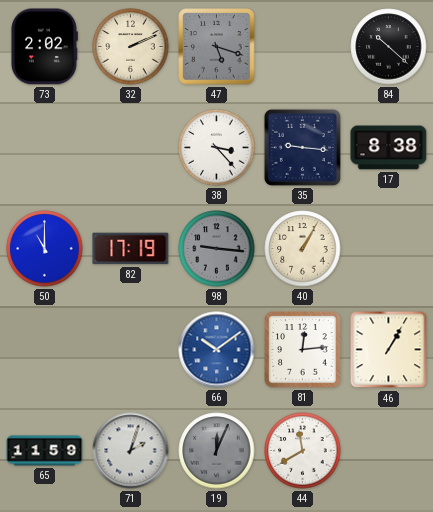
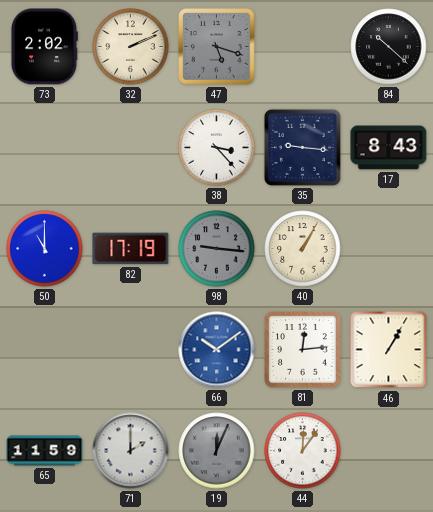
17: 8:38 -> 8:43
71: 2:03 -> 2:00
44: 11:40 -> 12:06
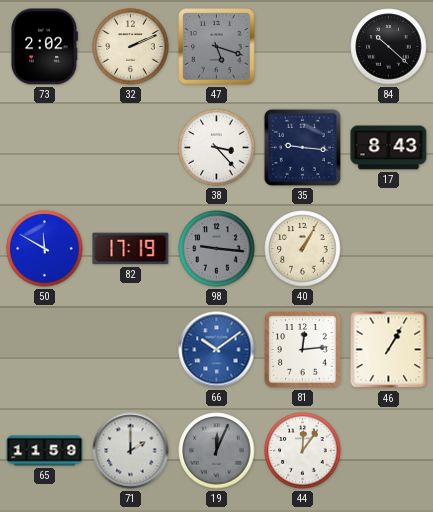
50: 11:00 -> 11:50
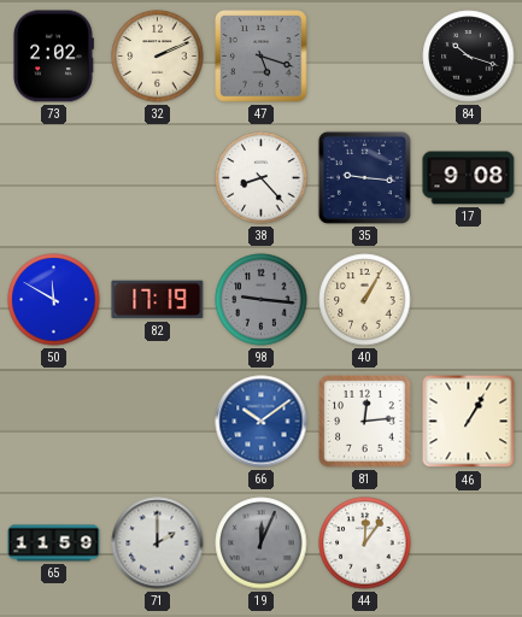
84: 10:22 -> 10:18
38: 3:23 -> 8:23
17: 8:43 -> 9:08
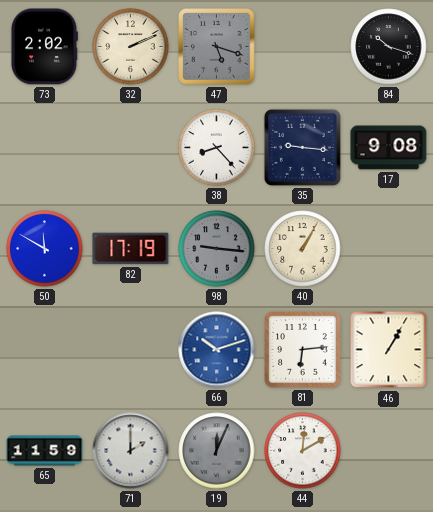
66: 10:09 -> 10:12
81: 12:14 -> 6:14
44: 12:06 -> 12:10
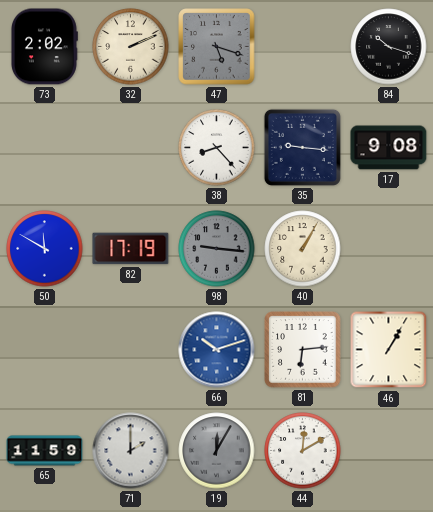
19: 12:04 -> 12:05
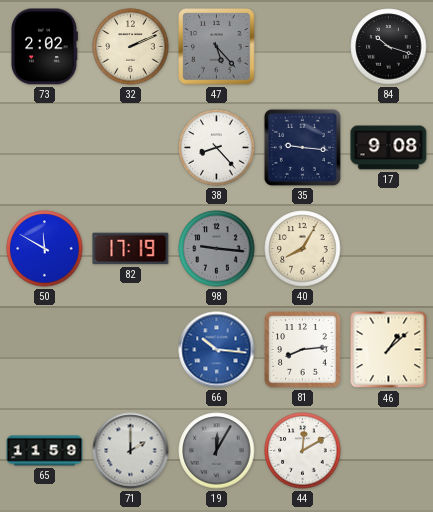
47: 5:18 -> 5:23
40: 1:05 -> 8:05
66: 10:12 -> 10:16
81: 6:14 -> 8:14
46: 1:05 -> 1:08
